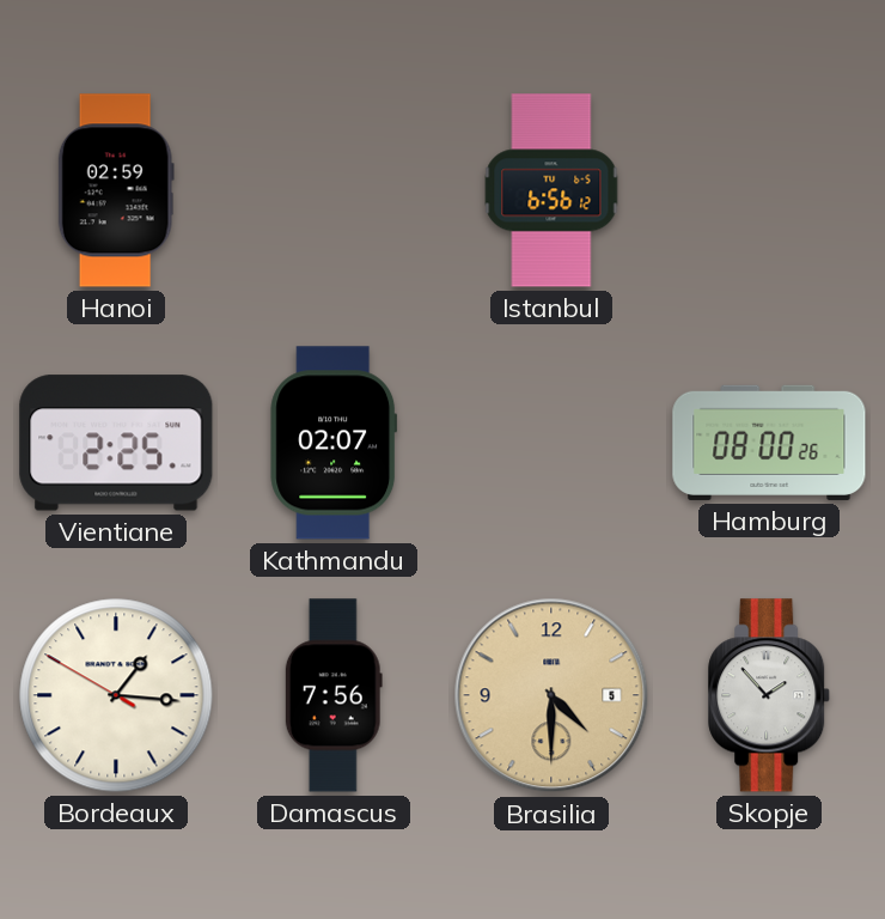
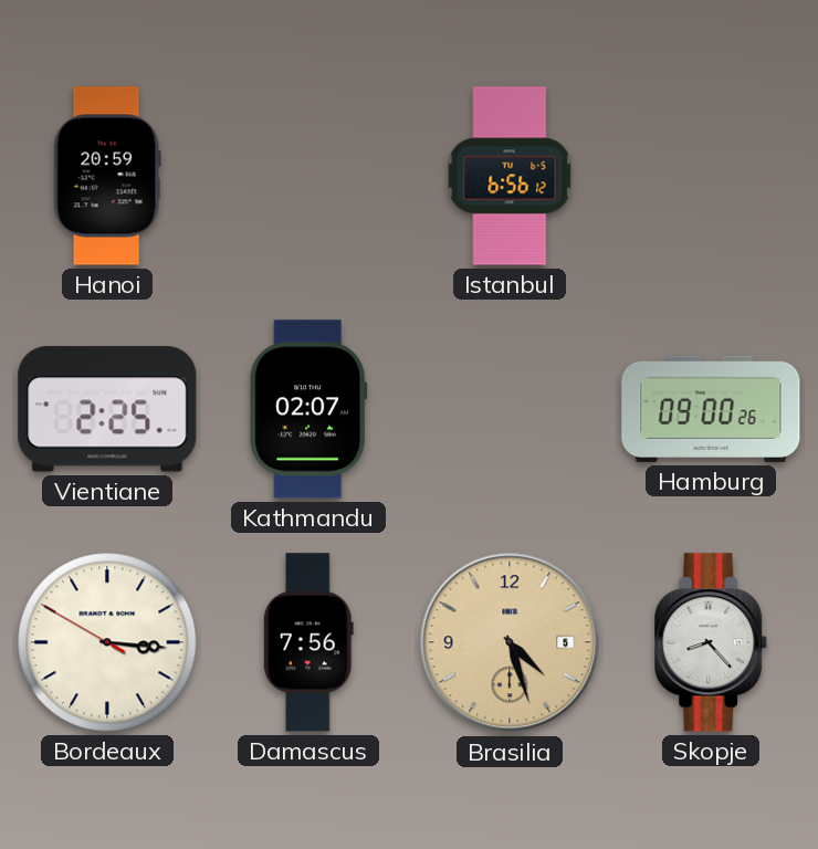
Hanoi: 02:59 -> 20:59
Hamburg: 08:00 -> 09:00
Bordeaux: 1:15 -> 3:15
Brasilia: 4:30 -> 4:27
Skopje: 1:53 -> 8:23
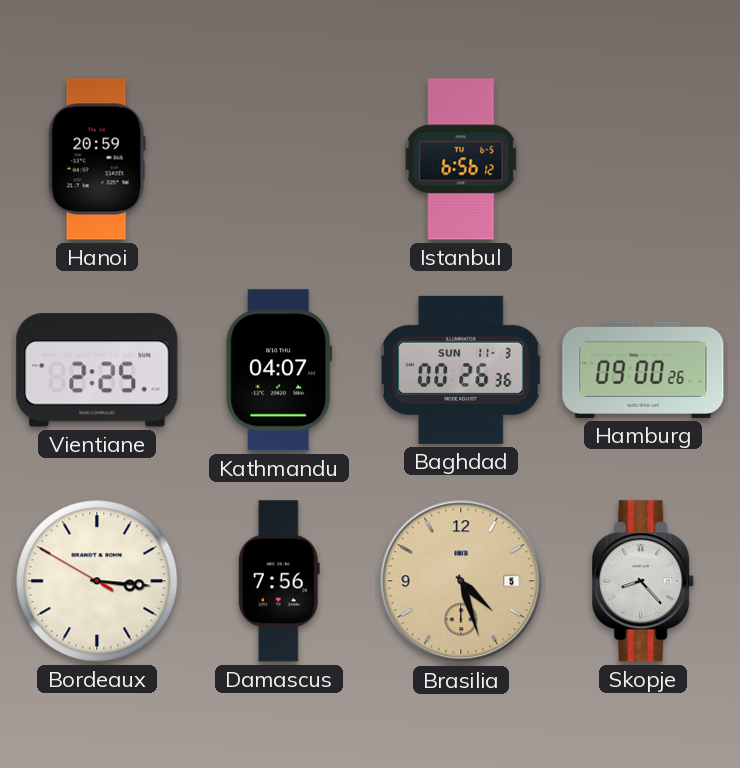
Kathmandu: 02:07 -> 04:07
Baghdad: none -> 00:26
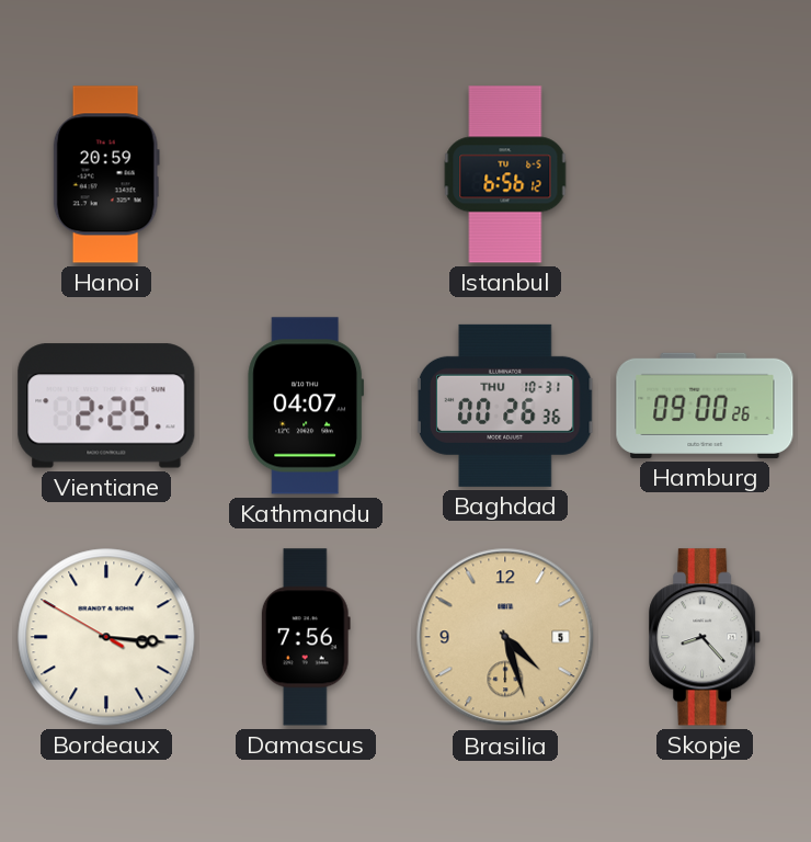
Baghdad date: SUN 11-3 -> THU 10-31
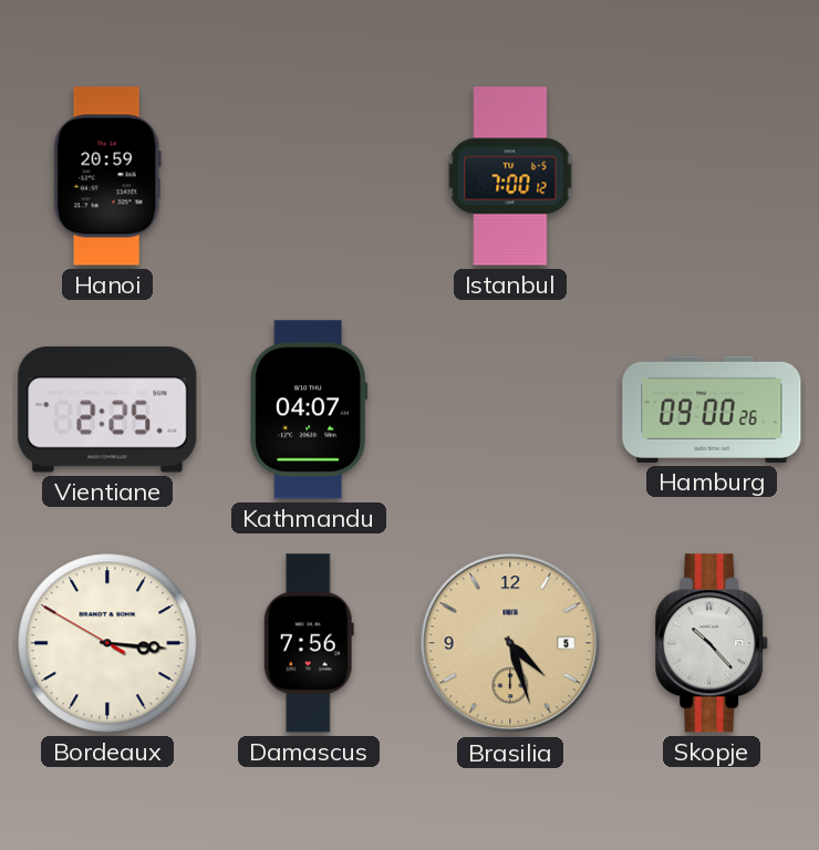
Istanbul: 6:56 -> 7:00
Baghdad: 00:26 -> none
Skopje: 8:23 -> 10:23
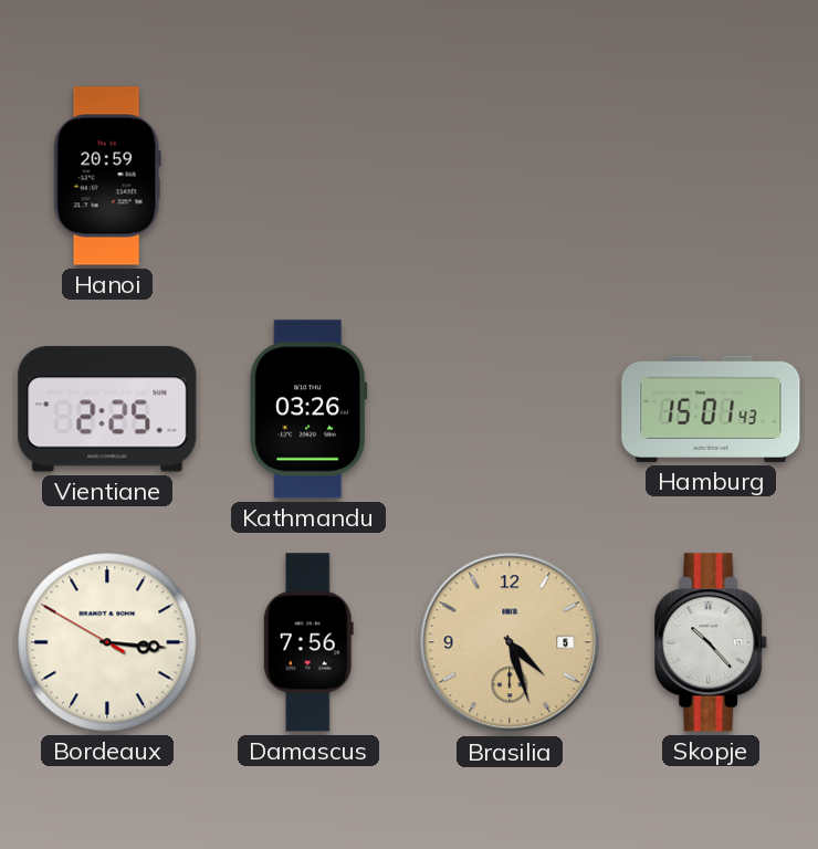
Istanbul: 7:00 -> none
Kathmandu: 04:07 -> 03:26
Hamburg: 09:00 -> 15:01
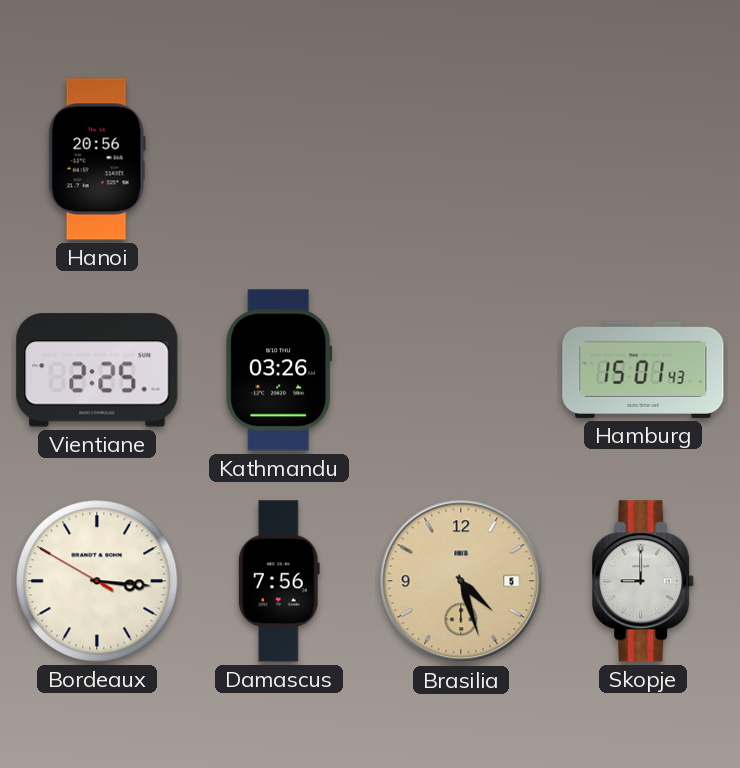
Hanoi: 20:59 -> 20:56
Skopje: 10:23 -> 9:00
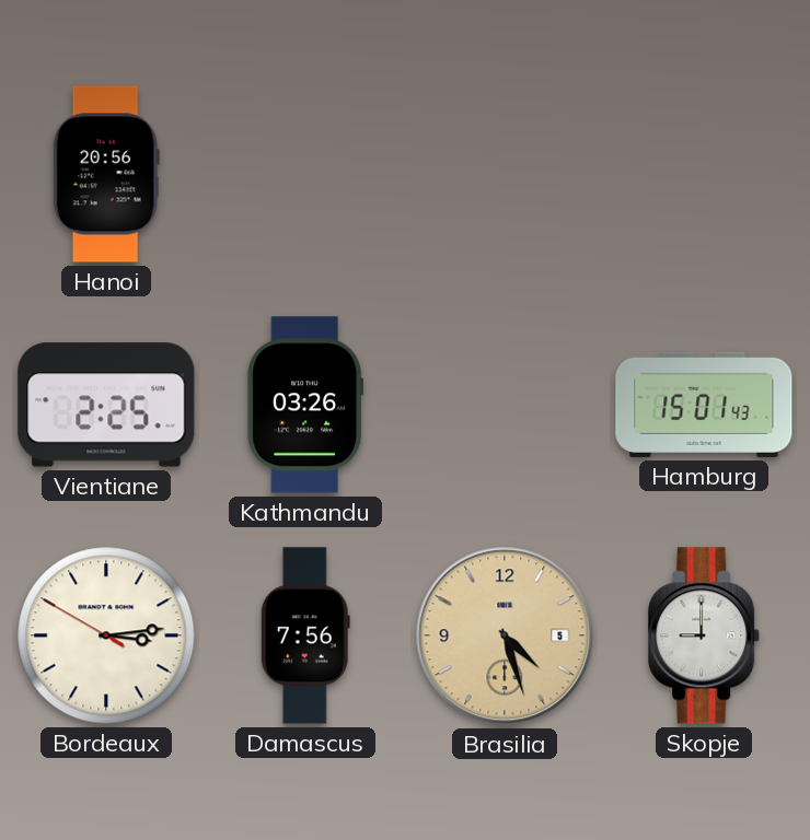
Bordeaux: 3:15 -> 3:13
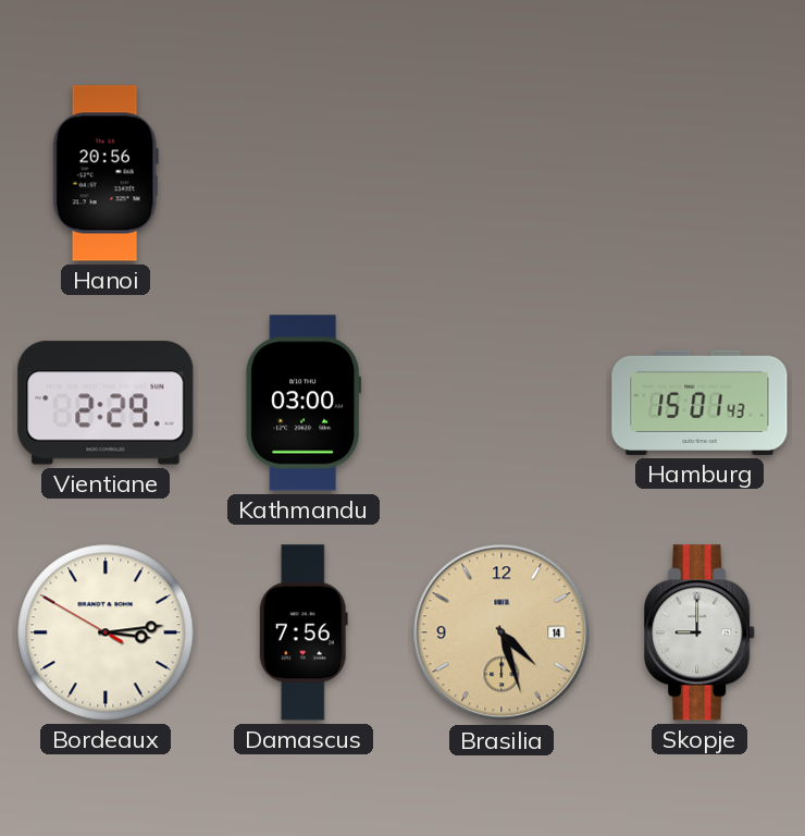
Vientiane: 2:25 -> 2:29
Kathmandu: 03:26 -> 03:00
Brasilia date: 5 -> 14
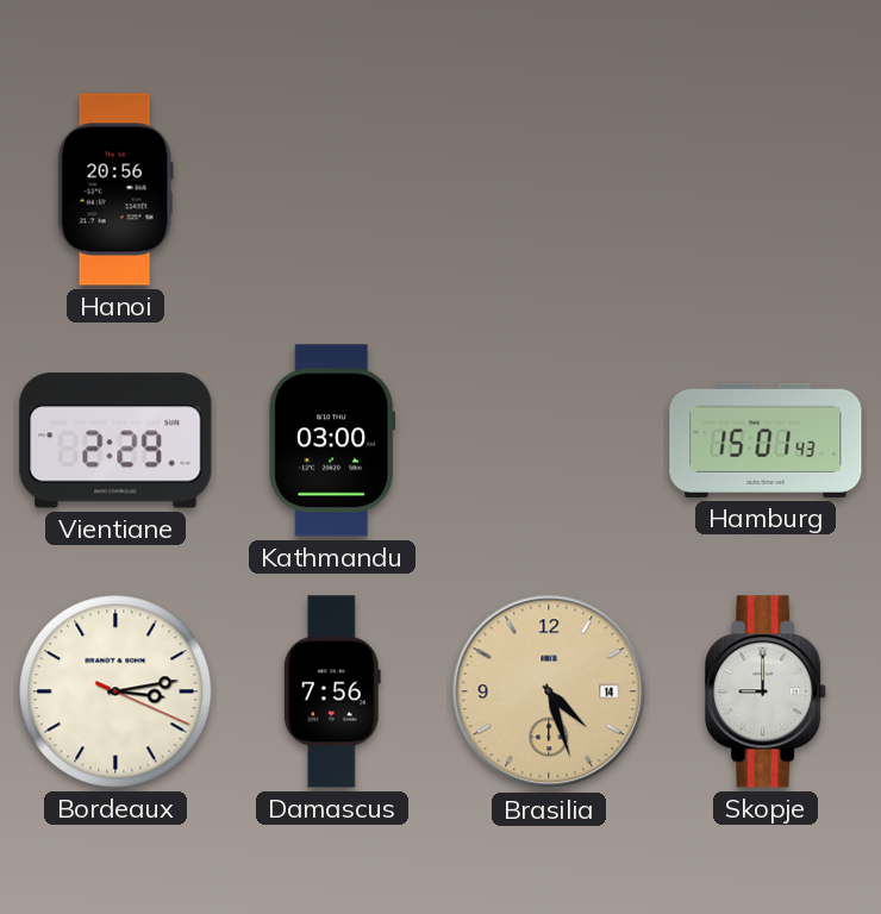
Bordeaux: 3:13:50 -> 3:13:19
